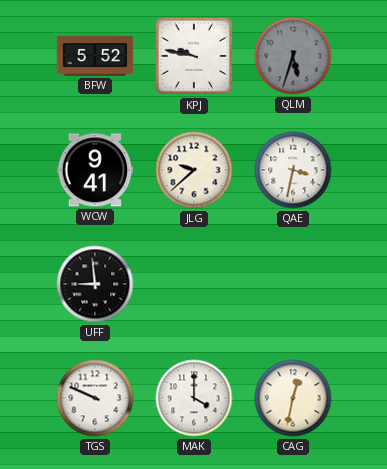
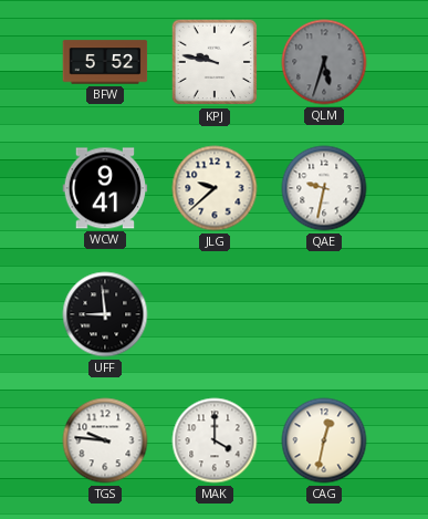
QAE: 3:32 -> 9:32
TGS: 9:49 -> 9:46
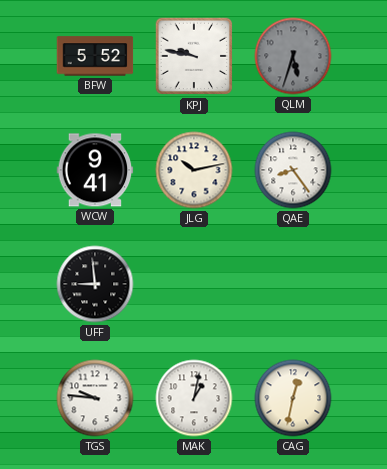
JLG: 9:38 -> 10:13
QAE: 9:32 -> 8:24
MAK: 4:00 -> 1:02
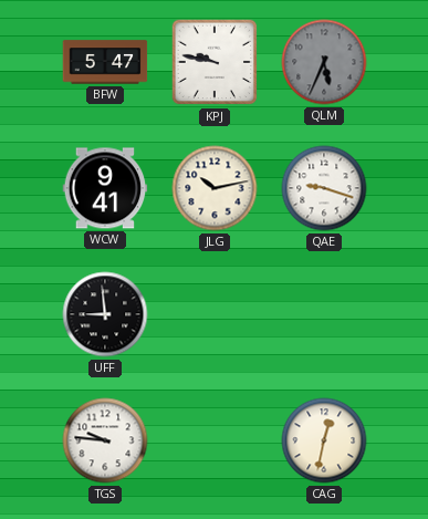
BFW: 5:52 -> 5:47
QLM: 5:33 -> 5:34
QAE: 8:24 -> 9:18
MAK: 1:02 -> none
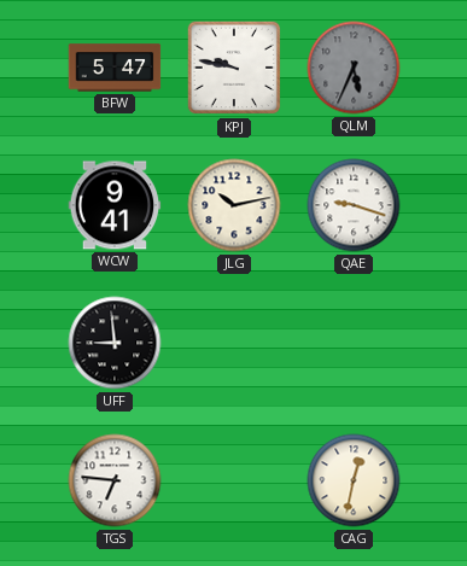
TGS: 9:46 -> 6:46
